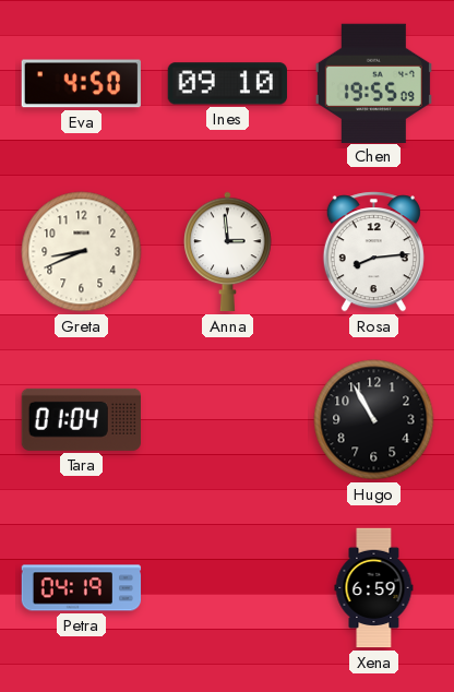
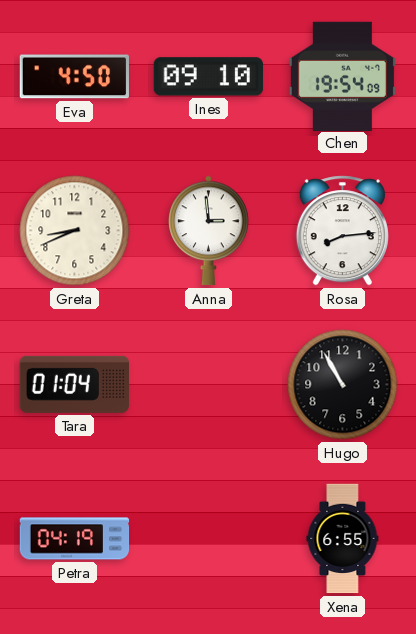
Chen: 19:55 -> 19:54
Xena: 6:59 -> 6:55
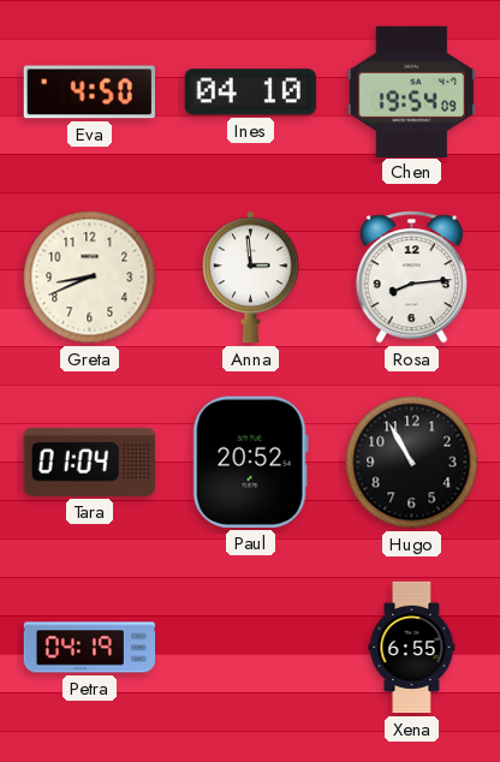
Ines: 09:10 -> 04:10
Paul: none -> 20:52
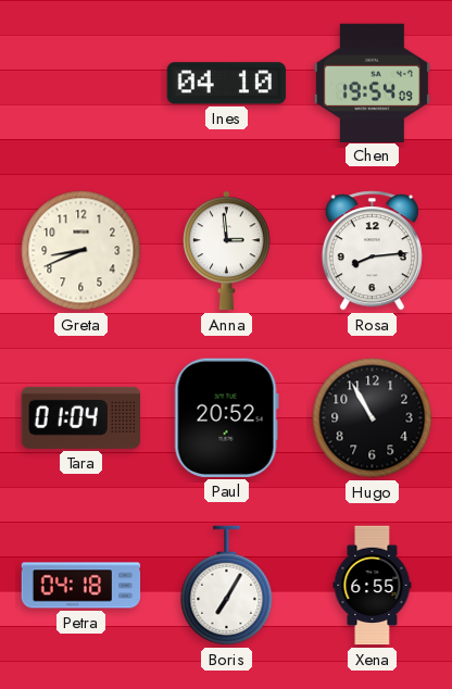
Eva: 4:50 -> none
Petra: 04:19 -> 04:18
Boris: none -> 7:05
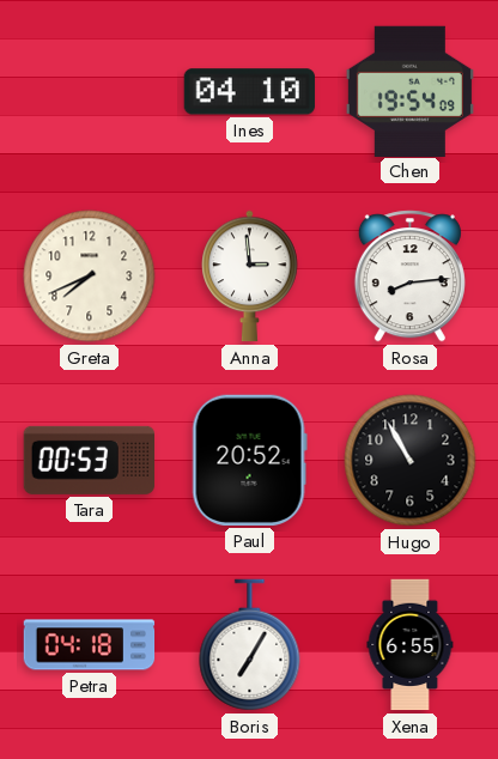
Greta: 8:41 -> 7:41
Tara: 01:04 -> 00:53
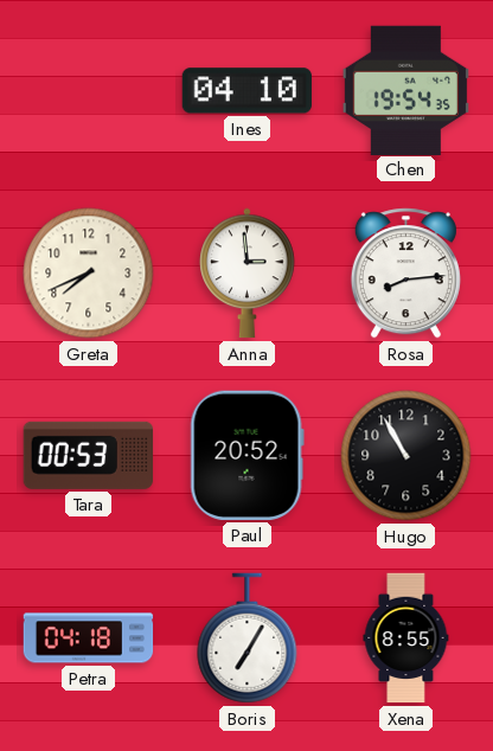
Chen: 19:54:09 -> 19:54:35
Xena: 6:55 -> 8:55
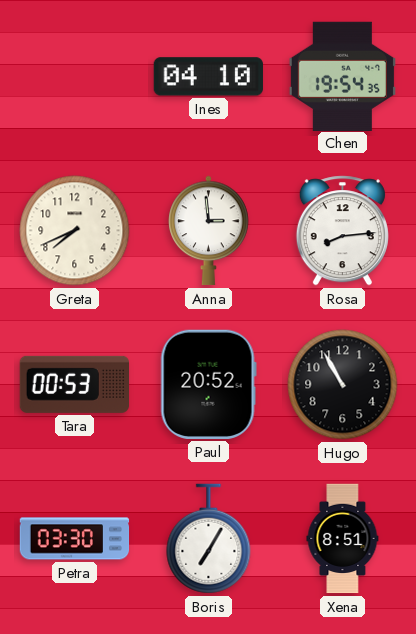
Petra: 04:18 -> 03:30
Xena: 8:55 -> 8:51
